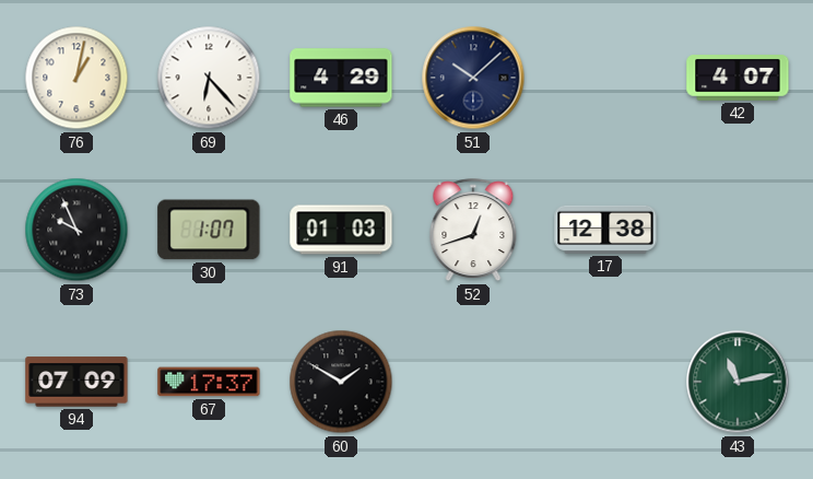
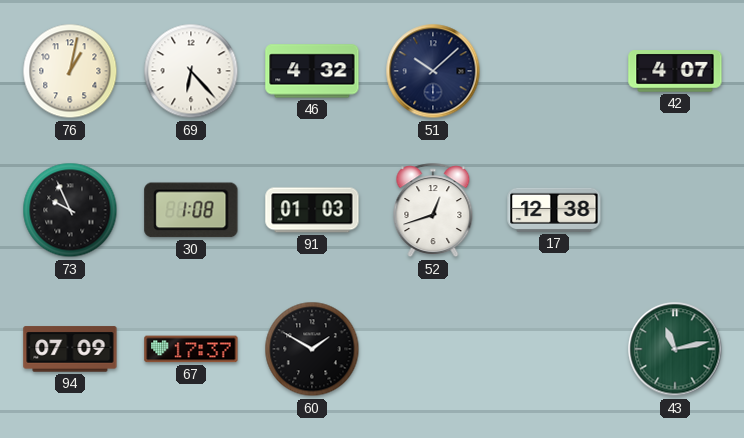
46: 4:29 -> 4:32
30: 1:07 -> 1:08
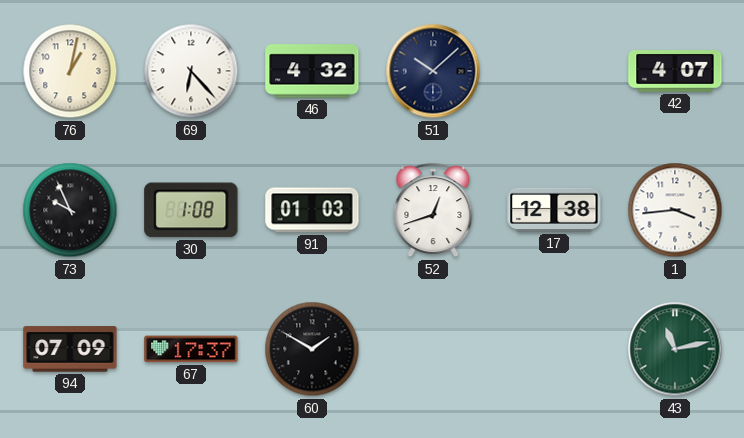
1: none -> 3:44
